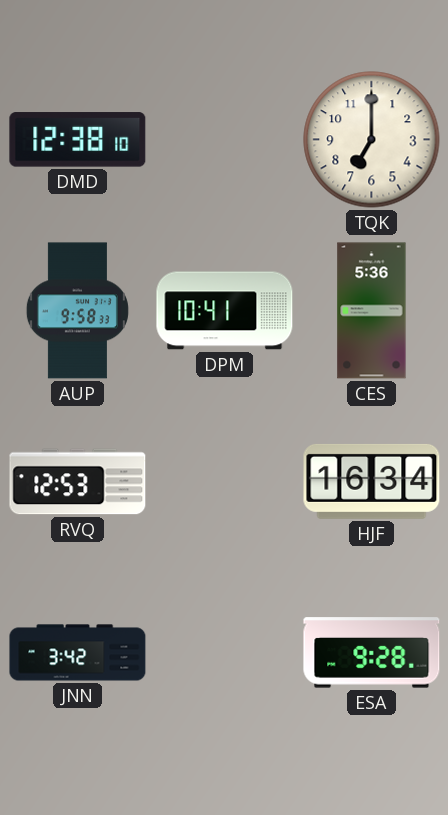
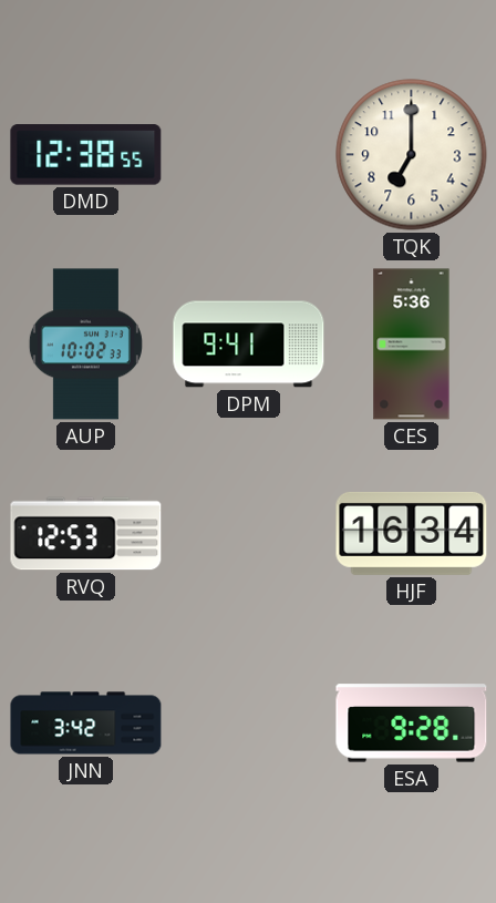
DMD: 12:38:10 -> 12:38:55
AUP: 9:58 -> 10:02
DPM: 10:41 -> 9:41
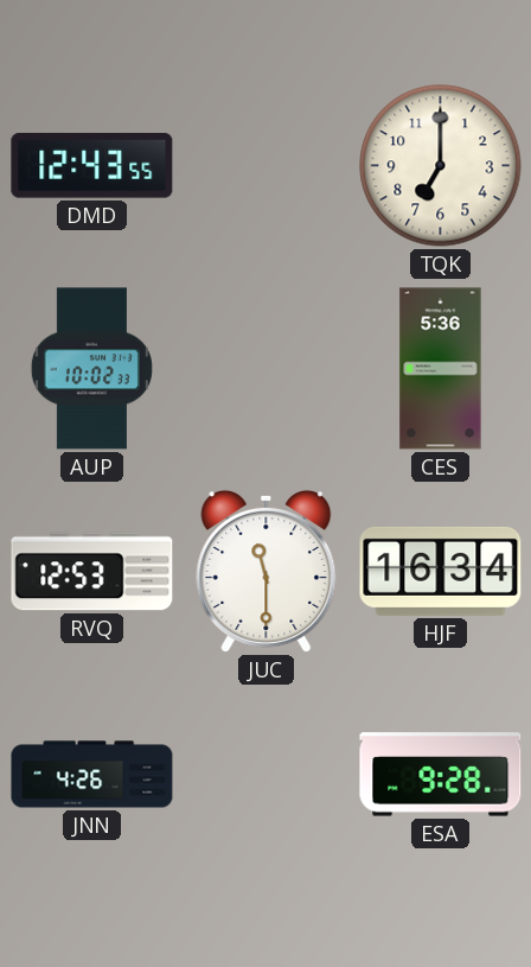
DMD: 12:38 -> 12:43
DPM: 9:41 -> none
JUC: none -> 11:30
JNN: 3:42 -> 4:26
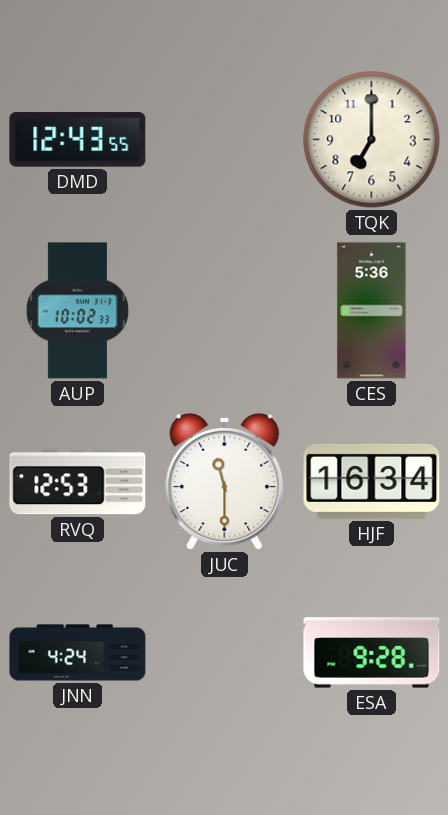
JNN: 4:26 -> 4:24
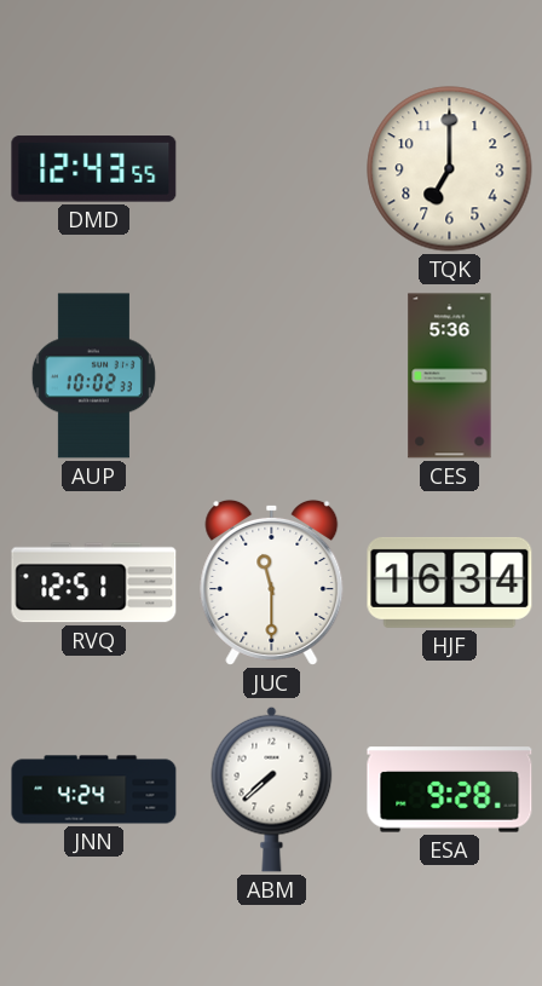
RVQ: 12:53 -> 12:51
ABM: none -> 7:38
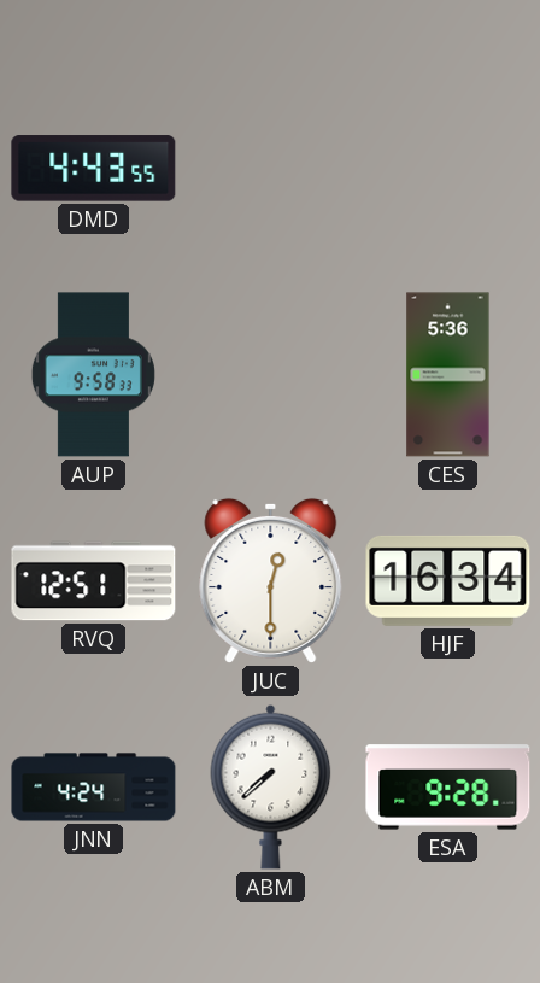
DMD: 12:43 -> 4:43
TQK: 7:00 -> none
AUP: 10:02 -> 9:58
JUC: 11:30 -> 12:30
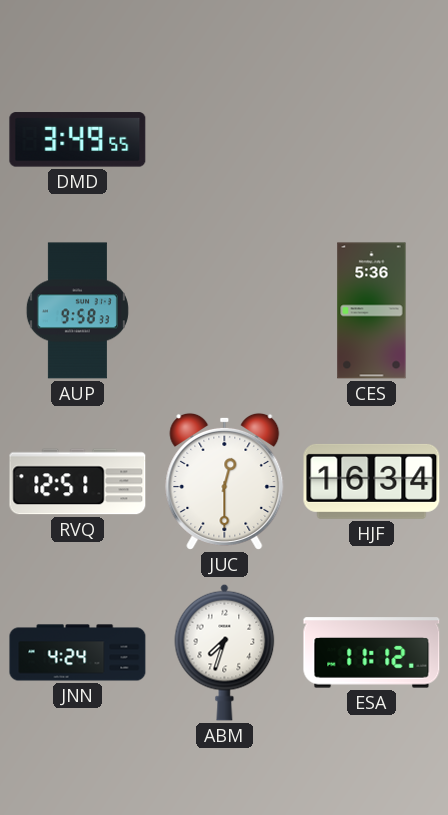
DMD: 4:43 -> 3:49
ABM: 7:38 -> 7:33
ESA: 9:28 -> 11:12
